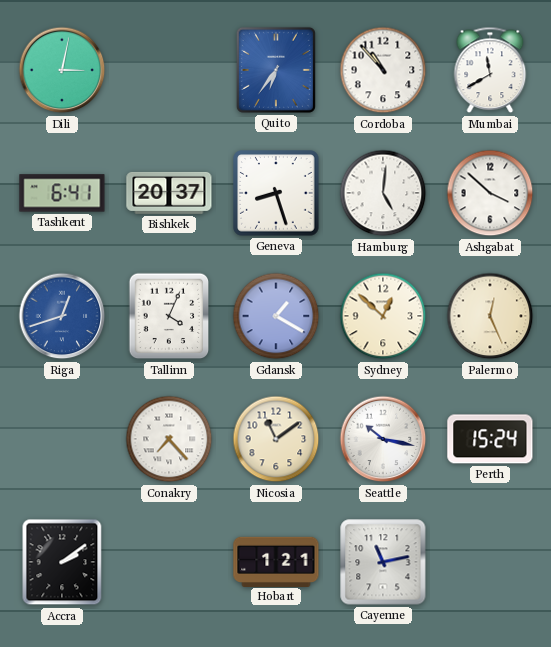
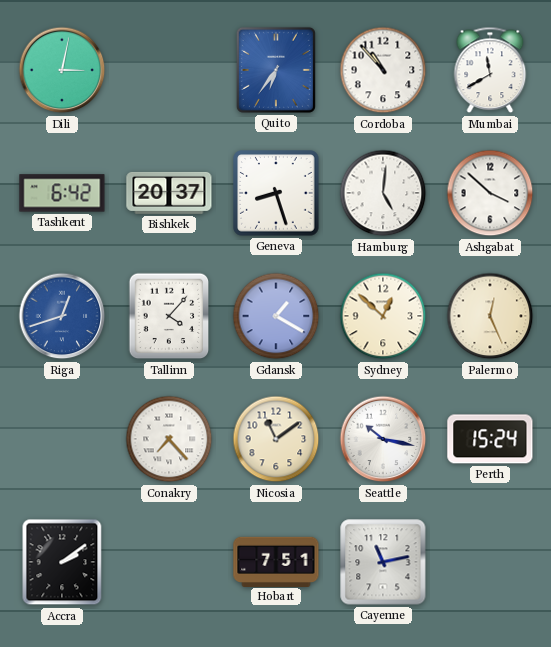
Tashkent: 6:41 -> 6:42
Tallinn: 4:04 -> 4:07
Hobart: 1:21 -> 7:51
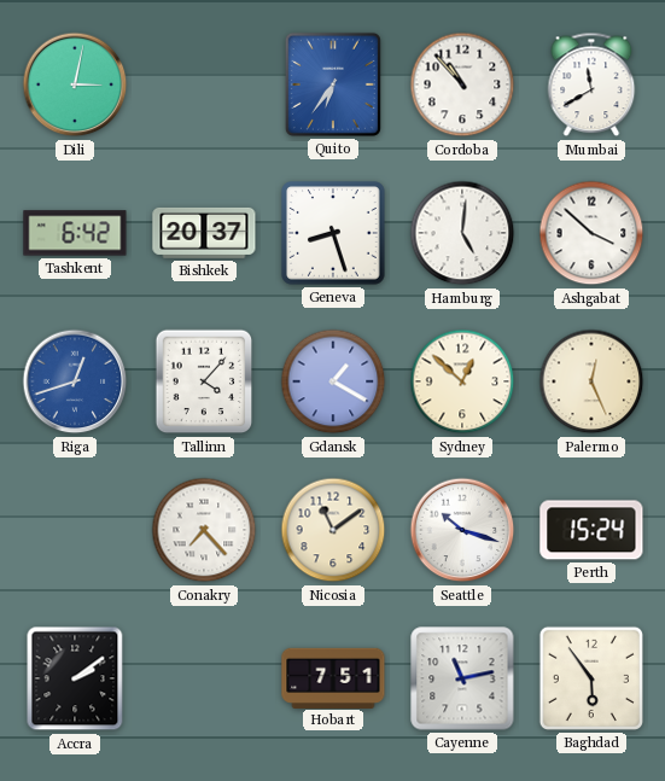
Seattle: 10:17 -> 10:18
Baghdad: none -> 5:54
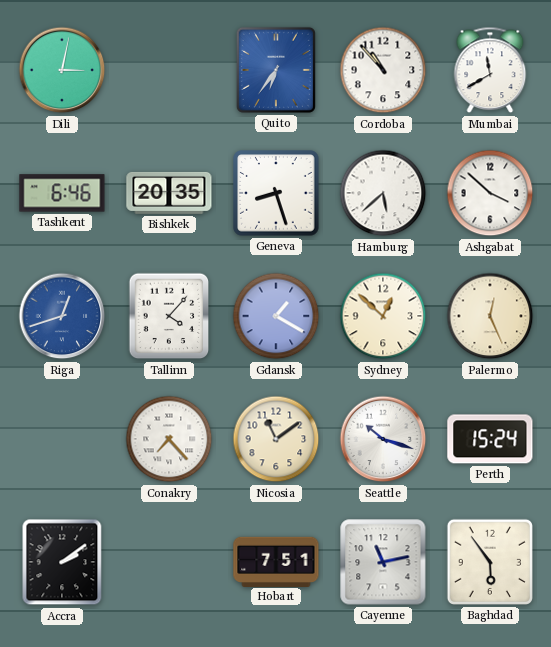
Tashkent: 6:42 -> 6:46
Bishkek: 20:37 -> 20:35
Hamburg: 5:01 -> 5:38
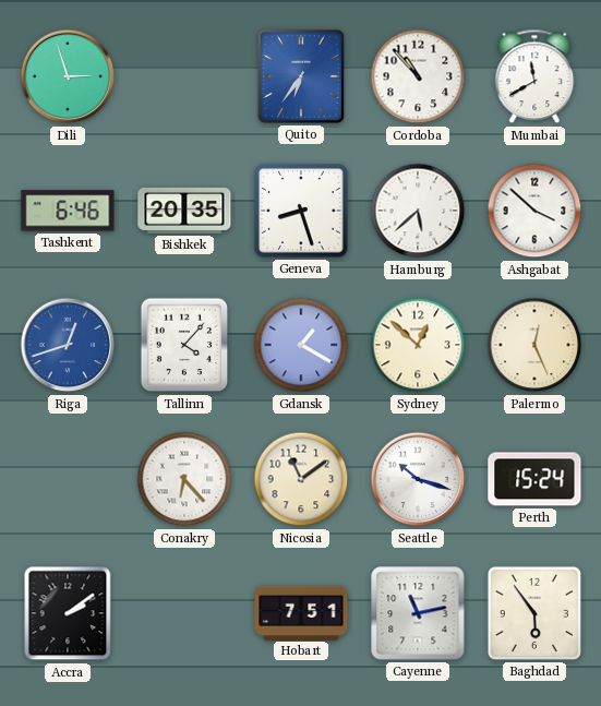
Dili: 3:02 -> 2:57
Conakry: 7:23 -> 6:23
